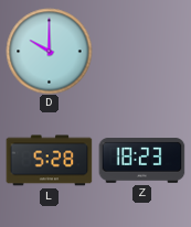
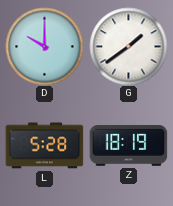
G: none -> 1:39
Z: 18:23 -> 18:19
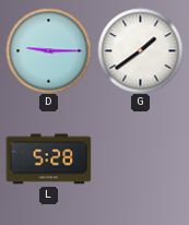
D: 10:00 -> 9:15
Z: 18:19 -> none
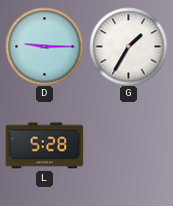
G: 1:39 -> 1:35
